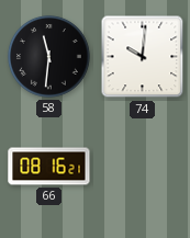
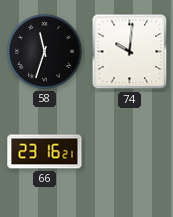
58: 11:31 -> 11:33
66: 08:16 -> 23:16
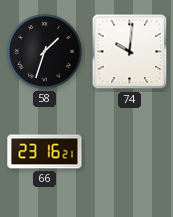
58: 11:33 -> 1:33
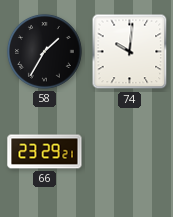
58: 1:33 -> 1:35
66: 23:16 -> 23:29
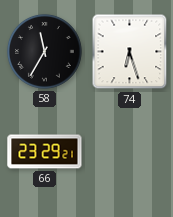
58: 1:35 -> 11:35
74: 10:01 -> 6:27
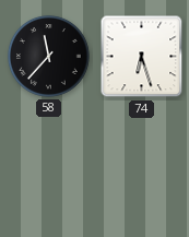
58: 11:35 -> 11:37
66: 23:29 -> none
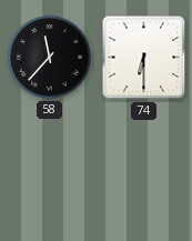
74: 6:27 -> 6:30
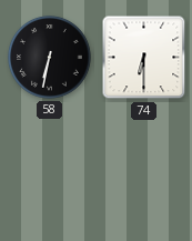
58: 11:37 -> 6:32
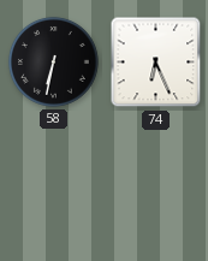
74: 6:30 -> 6:26
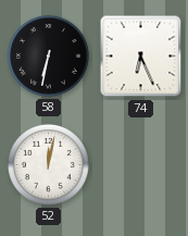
52: none -> 12:02
